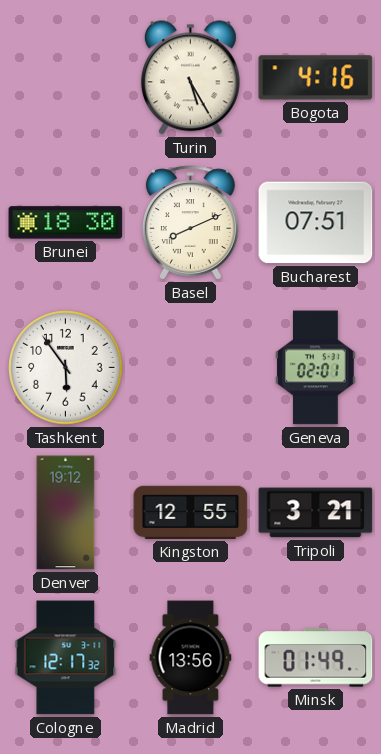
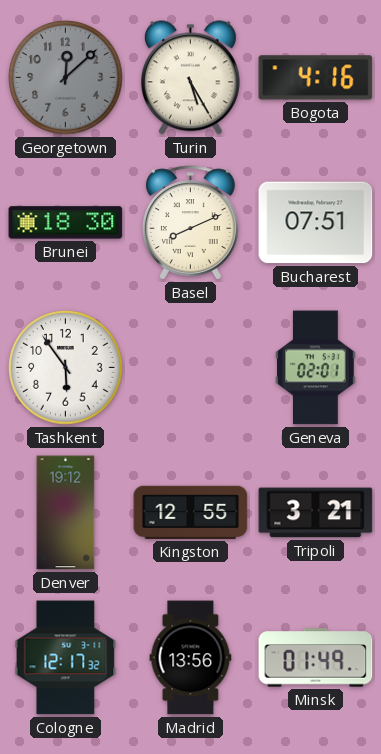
Georgetown: none -> 12:08
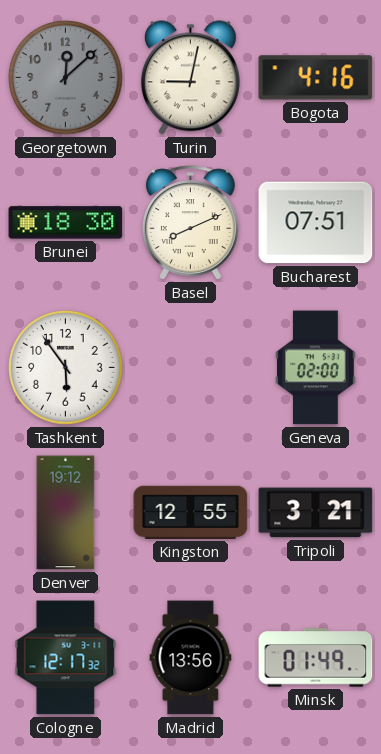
Turin: 5:25 -> 9:02
Geneva: 02:01 -> 02:00
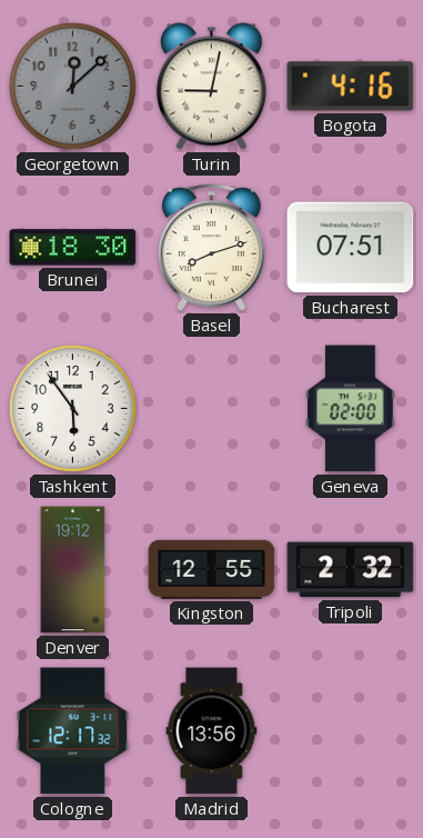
Basel: 8:11 -> 8:12
Tripoli: 3:21 -> 2:32
Minsk: 01:49 -> none
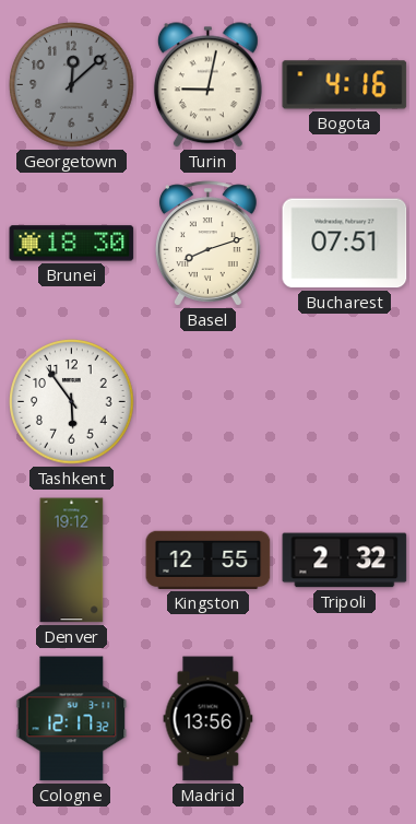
Geneva: 02:00 -> none
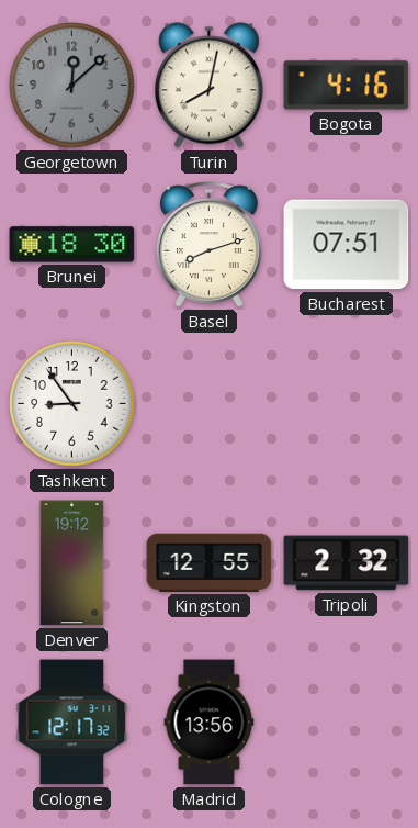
Turin: 9:02 -> 8:02
Tashkent: 5:54 -> 8:54
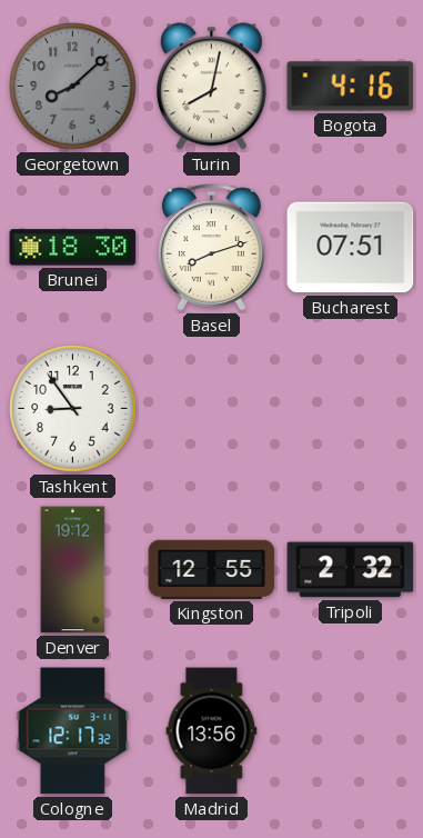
Georgetown: 12:08 -> 8:08
